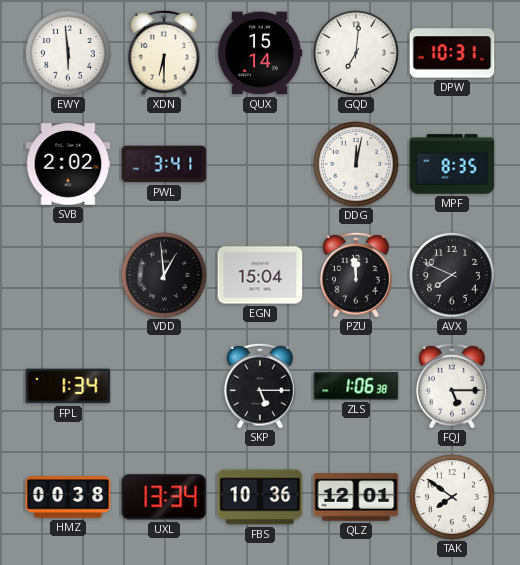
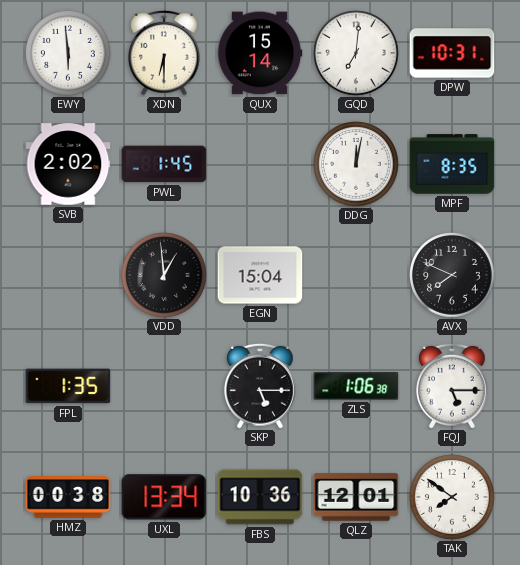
PWL: 3:41 -> 1:45
PZU: 11:59 -> none
FPL: 1:34 -> 1:35
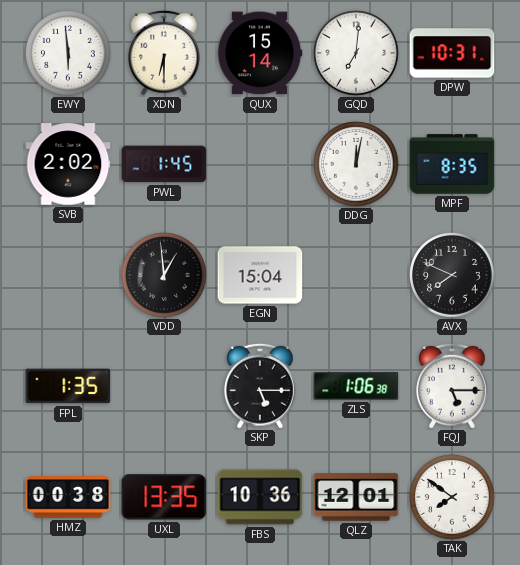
UXL: 13:34 -> 13:35
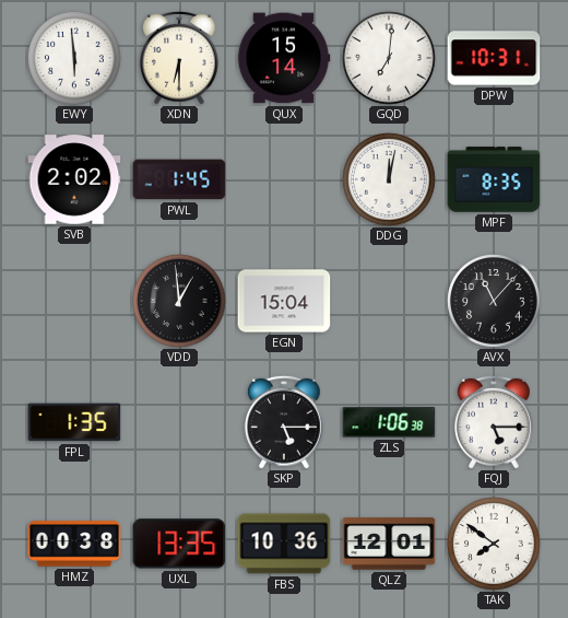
AVX: 7:49 -> 11:07
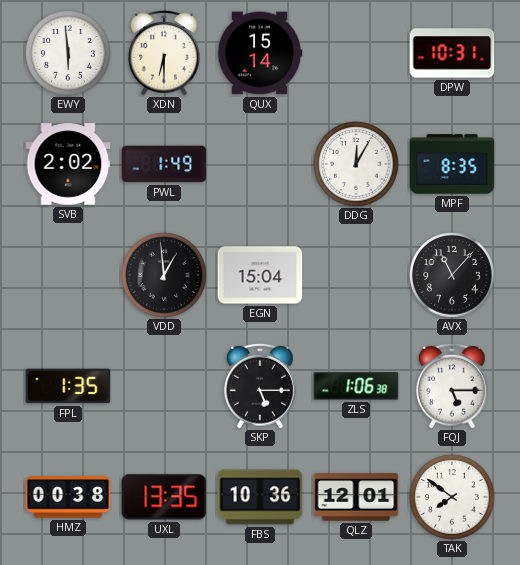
GQD: 7:01 -> none
PWL: 1:45 -> 1:49
DDG: 12:02 -> 12:05
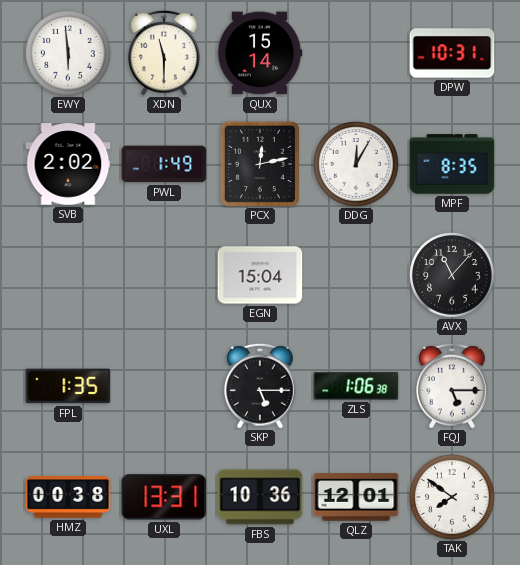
XDN: 6:30 -> 11:30
PCX: none -> 12:13
VDD: 12:59 -> none
UXL: 13:35 -> 13:31
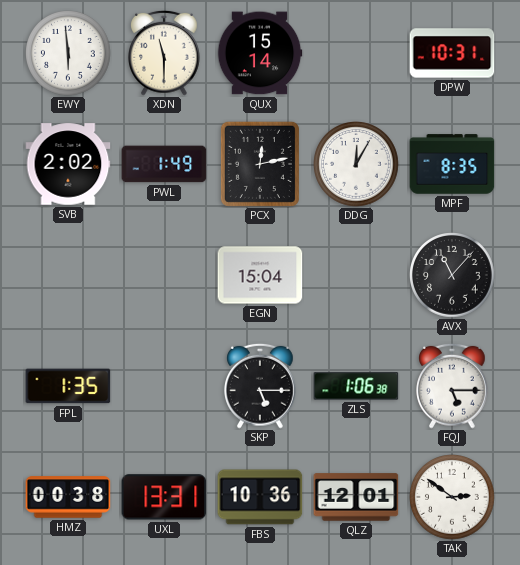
TAK: 7:51 -> 2:51
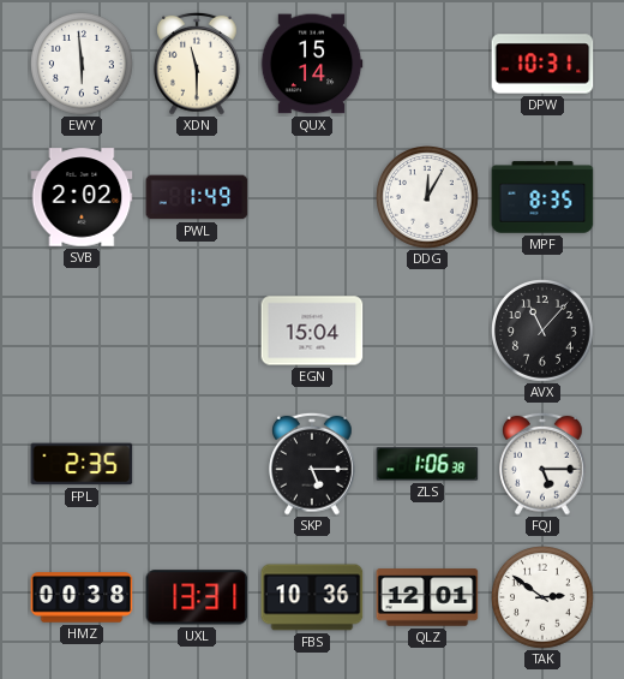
PCX: 12:13 -> none
FPL: 1:35 -> 2:35
